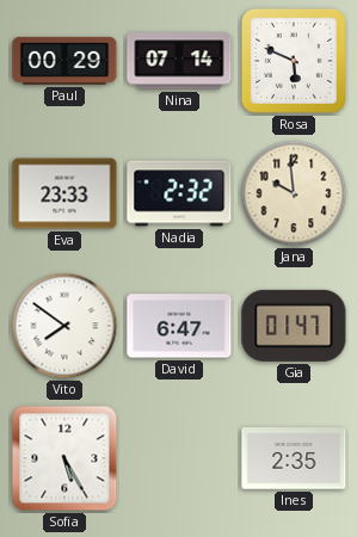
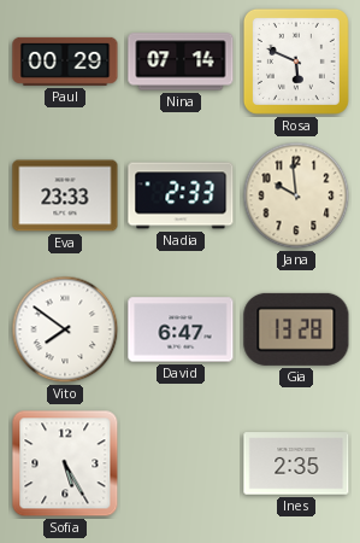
Nadia: 2:32 -> 2:33
Gia: 01:47 -> 13:28
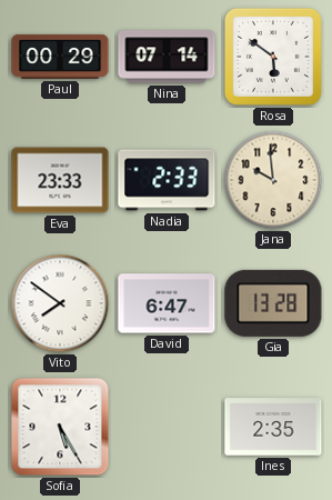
Rosa: 5:49 -> 5:51
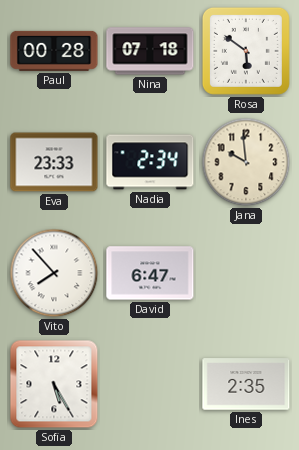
Paul: 00:29 -> 00:28
Nina: 07:14 -> 07:18
Nadia: 2:33 -> 2:34
Vito: 7:51 -> 7:53
Gia: 13:28 -> none
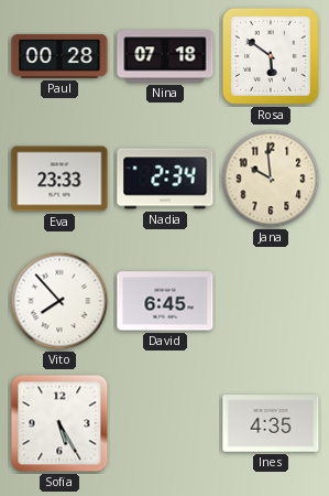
David: 6:47 -> 6:45
Ines: 2:35 -> 4:35
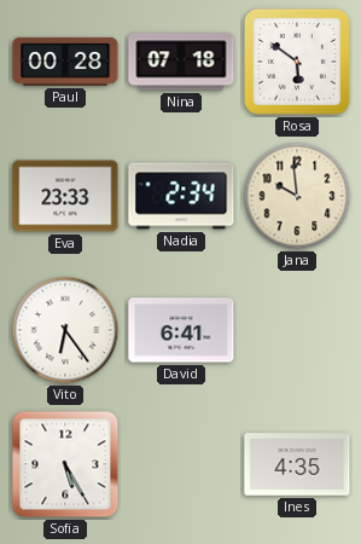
Vito: 7:53 -> 6:24
David: 6:45 -> 6:41
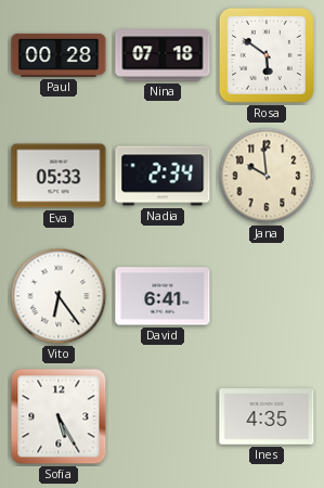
Eva: 23:33 -> 05:33
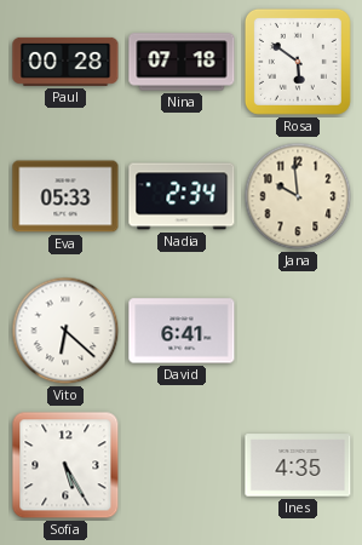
Vito: 6:24 -> 6:22
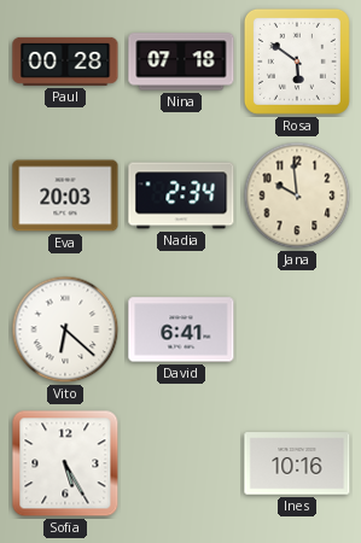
Eva: 05:33 -> 20:03
Ines: 4:35 -> 10:16
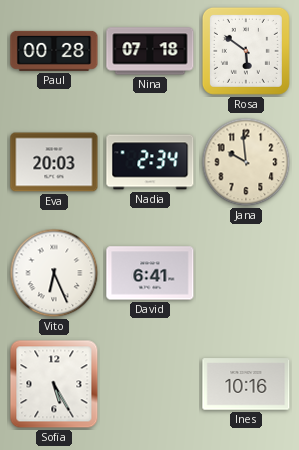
Vito: 6:22 -> 6:26
